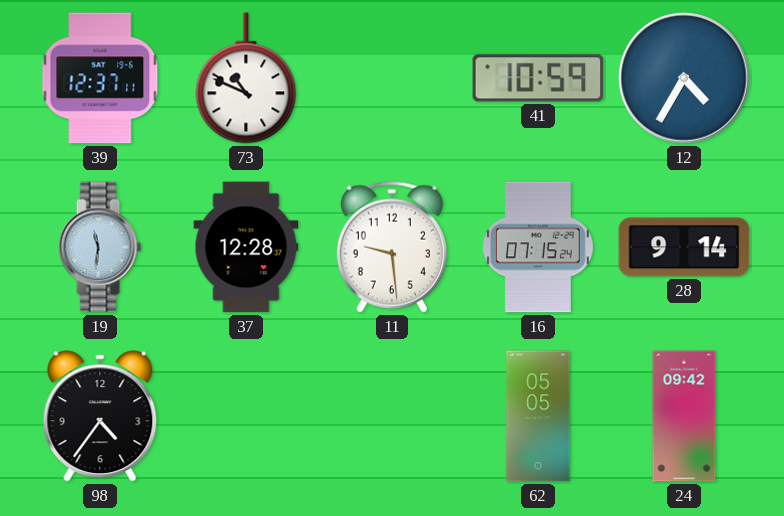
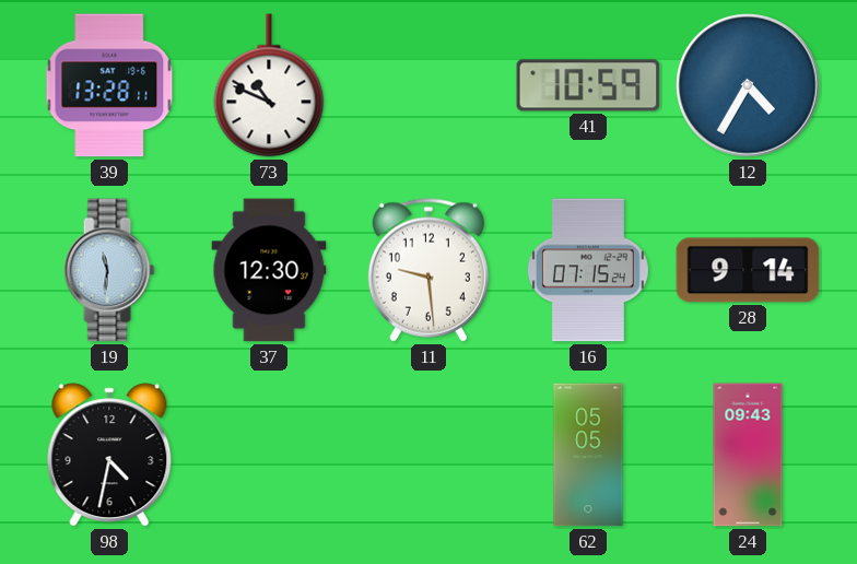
39: 12:37 -> 13:28
37: 12:28 -> 12:30
98: 4:36 -> 4:32
24: 09:42 -> 09:43
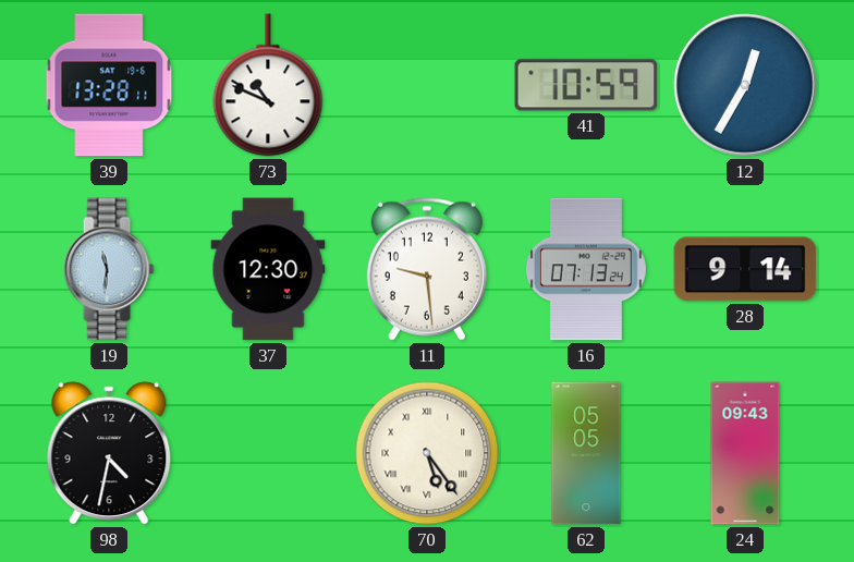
12: 4:35 -> 12:35
16: 07:15 -> 07:13
70: none -> 5:24
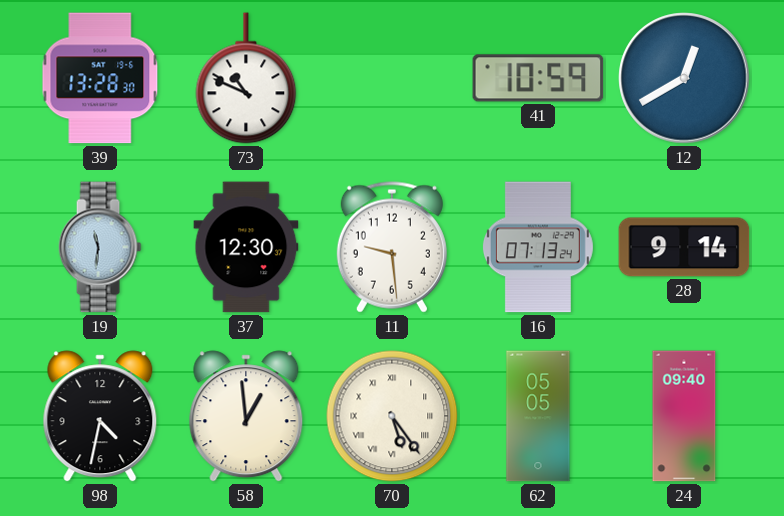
39: 13:28:11 -> 13:28:30
12: 12:35 -> 12:40
58: none -> 12:59
24: 09:43 -> 09:40
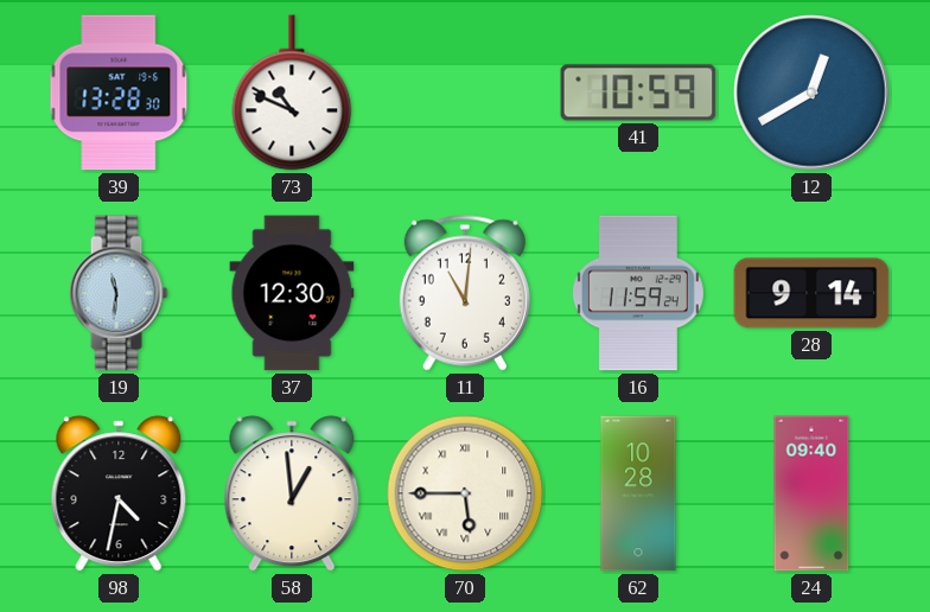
11: 9:29 -> 11:01
16: 07:13 -> 11:59
70: 5:24 -> 5:45
62: 05:05 -> 10:28
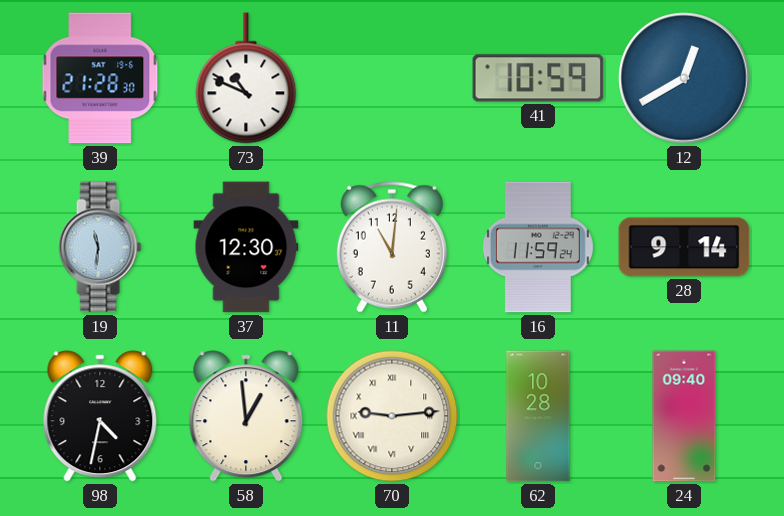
39: 13:28 -> 21:28
70: 5:45 -> 9:14
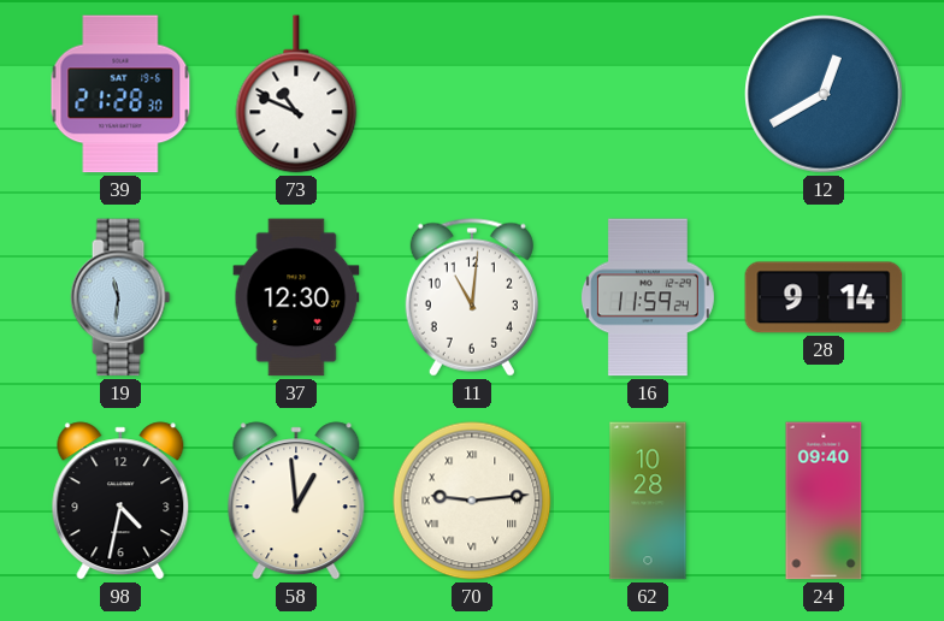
41: 10:59 -> none
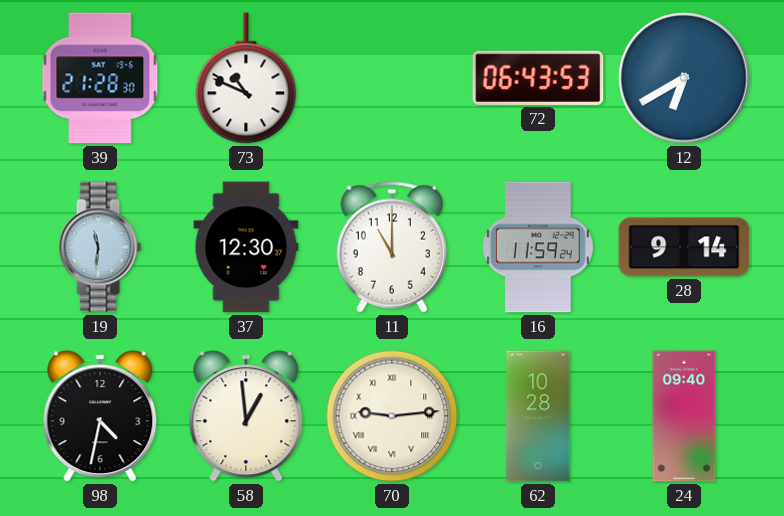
72: none -> 06:43
12: 12:40 -> 6:40
11: 11:01 -> 11:00
